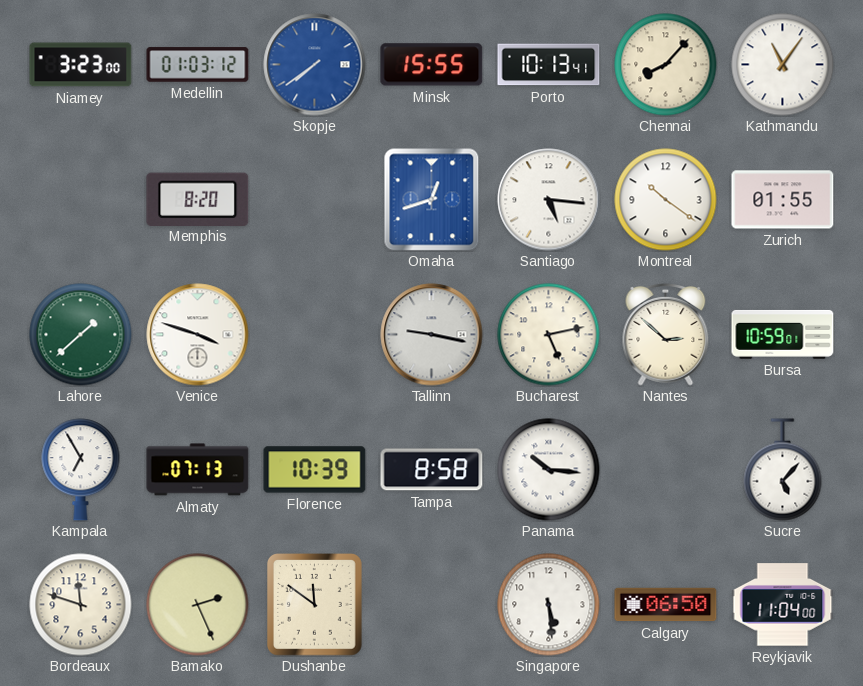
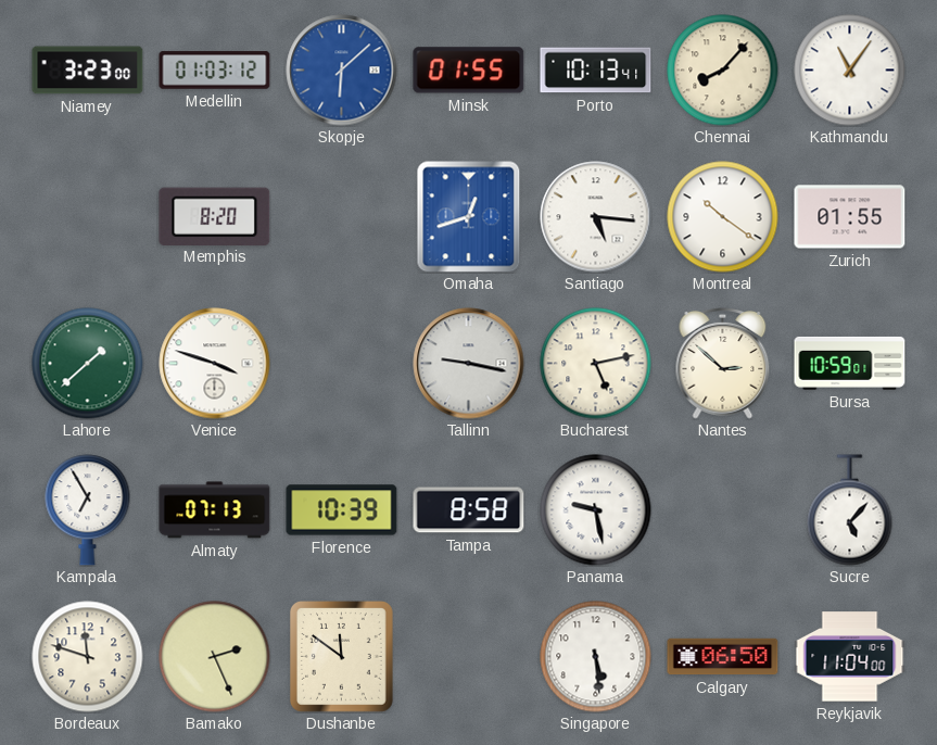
Skopje: 7:39 -> 6:08
Minsk: 15:55 -> 01:55
Panama: 10:16 -> 9:28
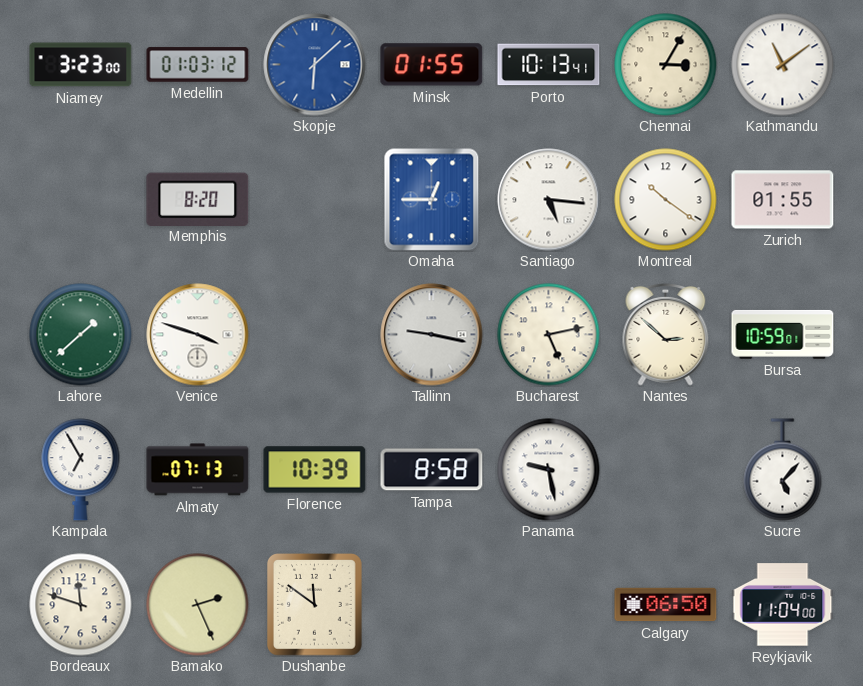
Chennai: 8:07 -> 3:05
Kathmandu: 11:06 -> 11:09
Omaha: 12:42 -> 12:45
Singapore: 5:29 -> none
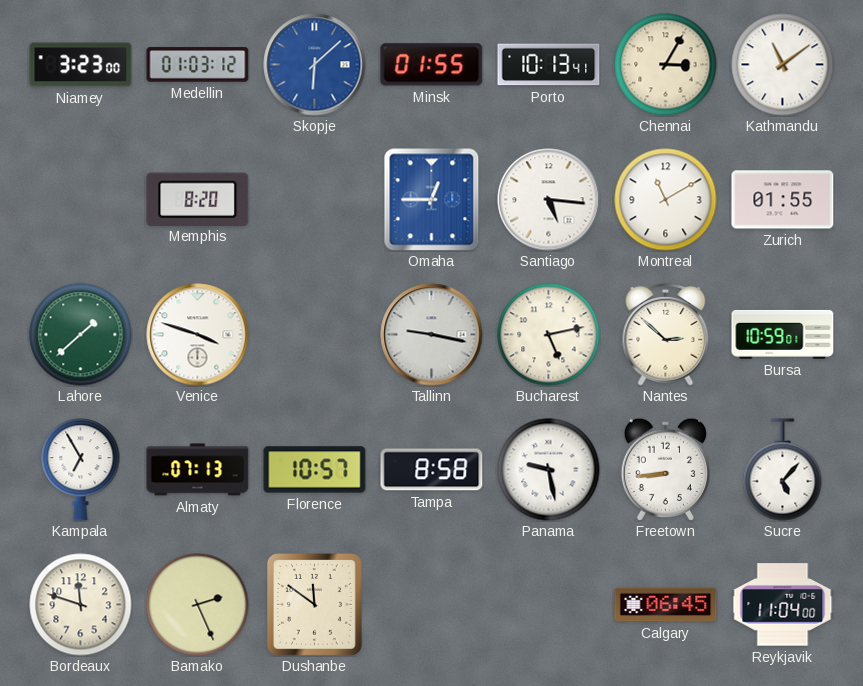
Montreal: 10:21 -> 11:10
Florence: 10:39 -> 10:57
Freetown: none -> 8:44
Calgary: 06:50 -> 06:45
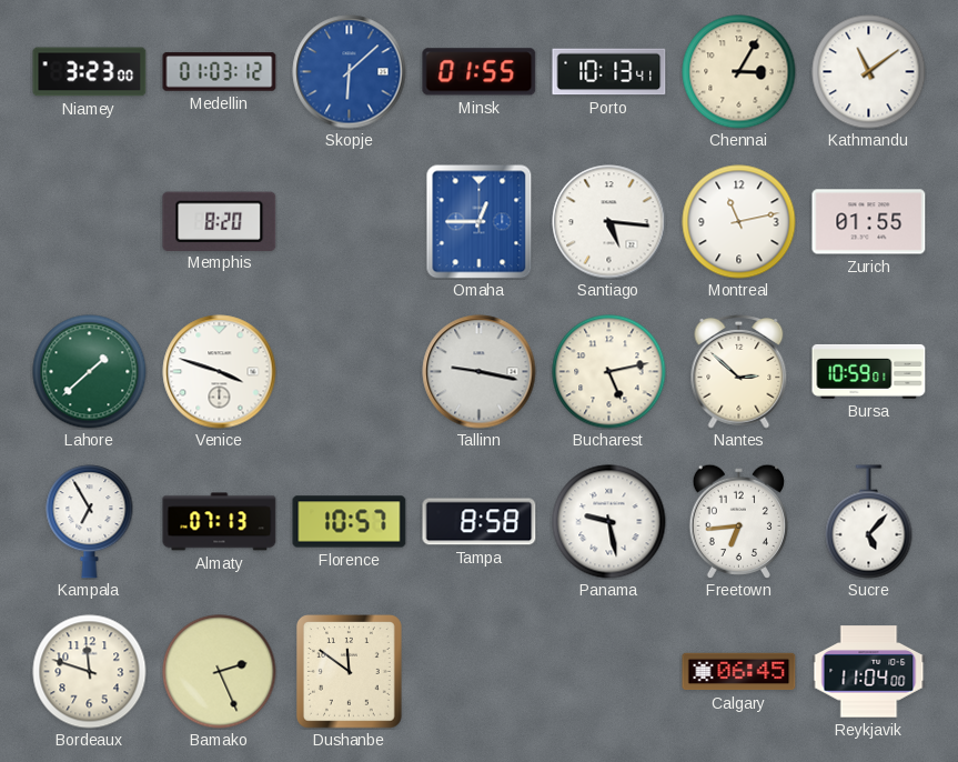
Montreal: 11:10 -> 11:13
Freetown: 8:44 -> 6:44
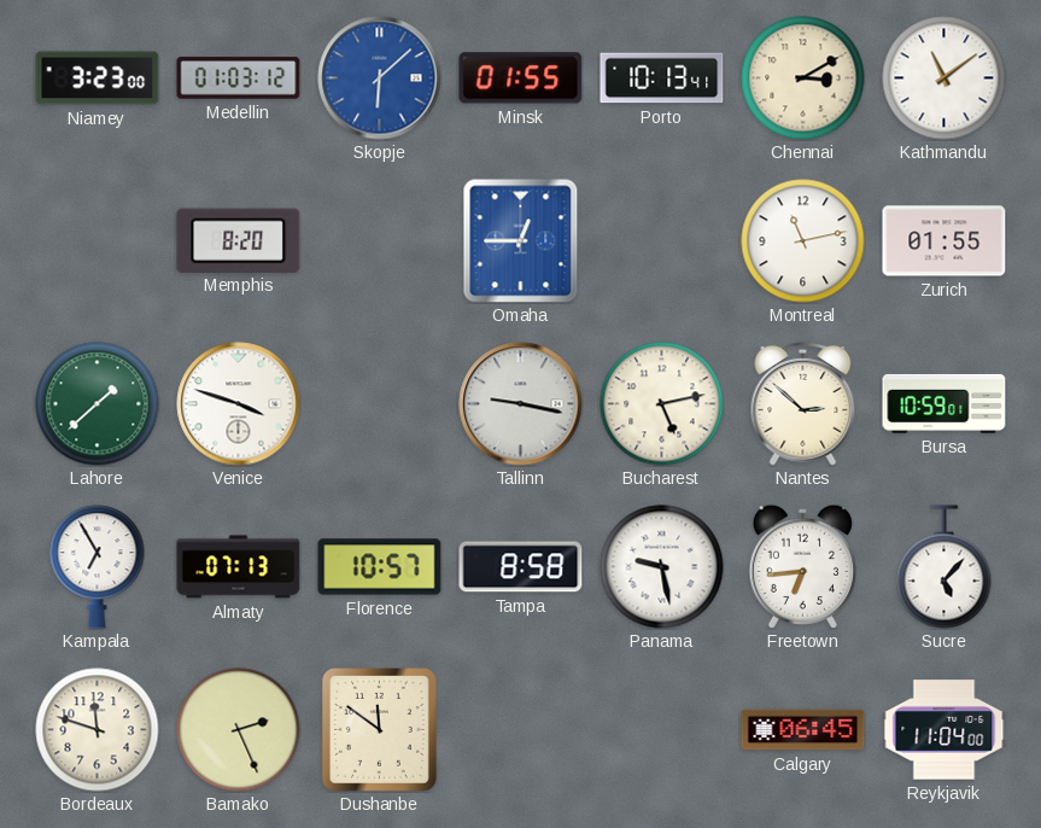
Chennai: 3:05 -> 3:10
Santiago: 5:16 -> none
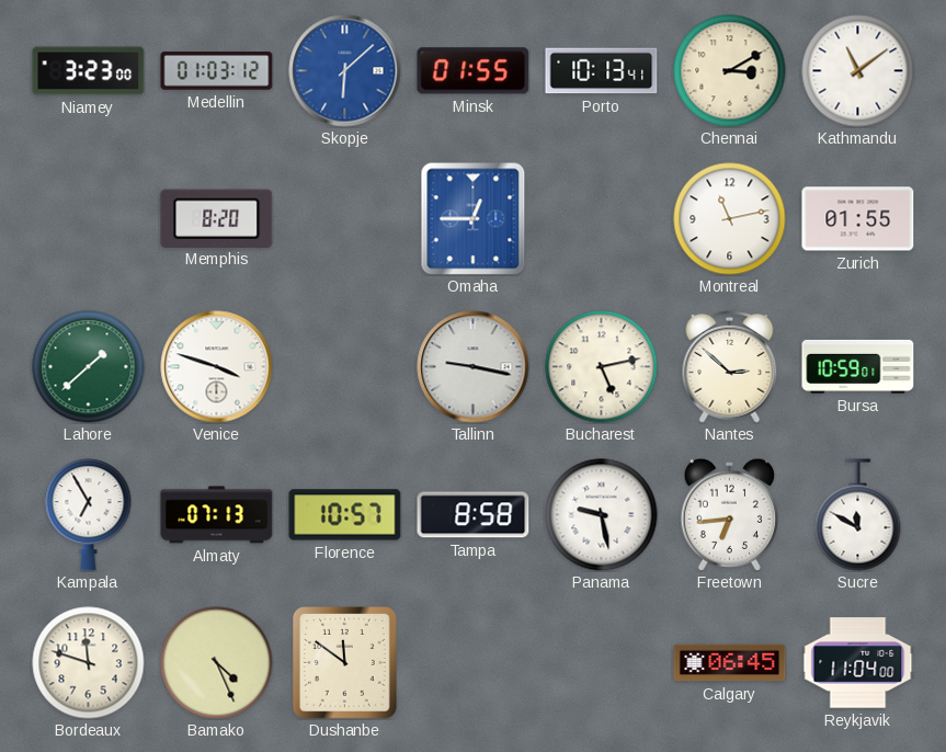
Sucre: 5:07 -> 11:50
Bamako: 2:26 -> 4:26
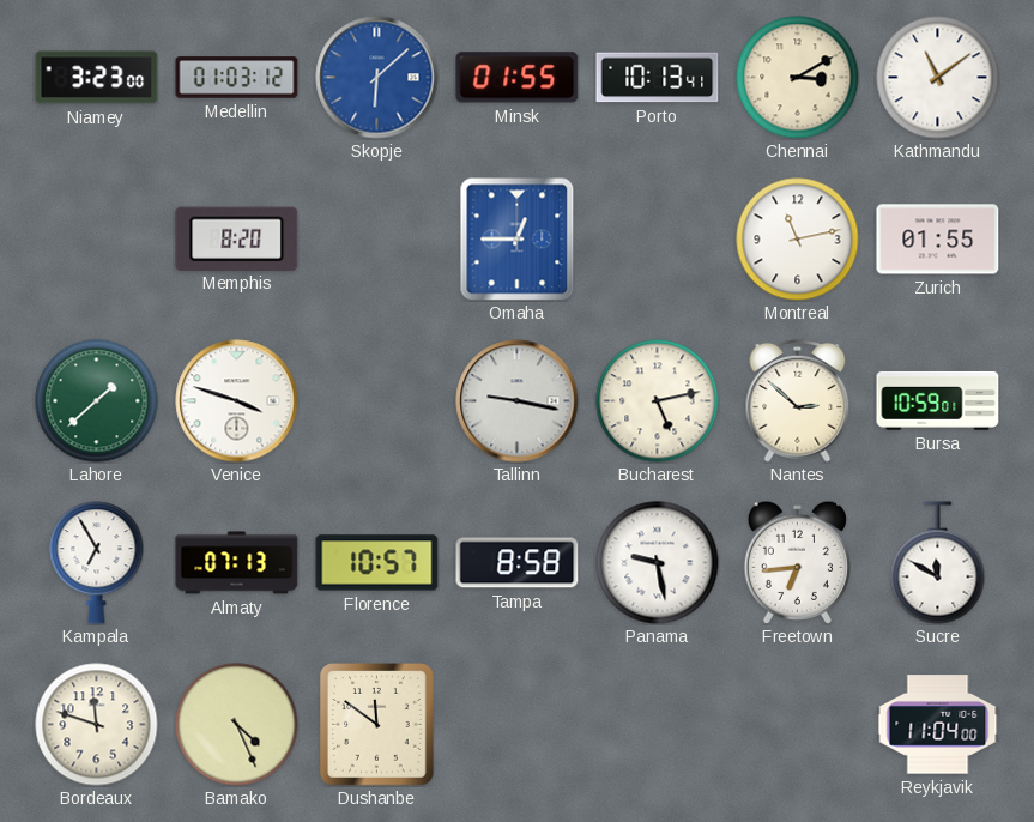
Calgary: 06:45 -> none
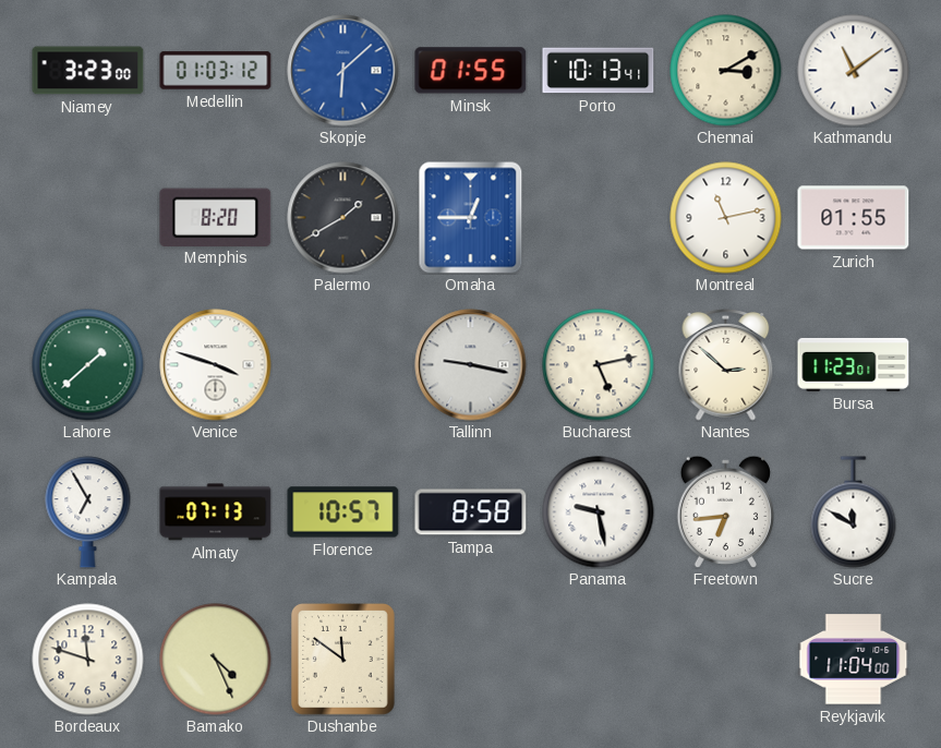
Palermo: none -> 1:40
Bursa: 10:59 -> 11:23
